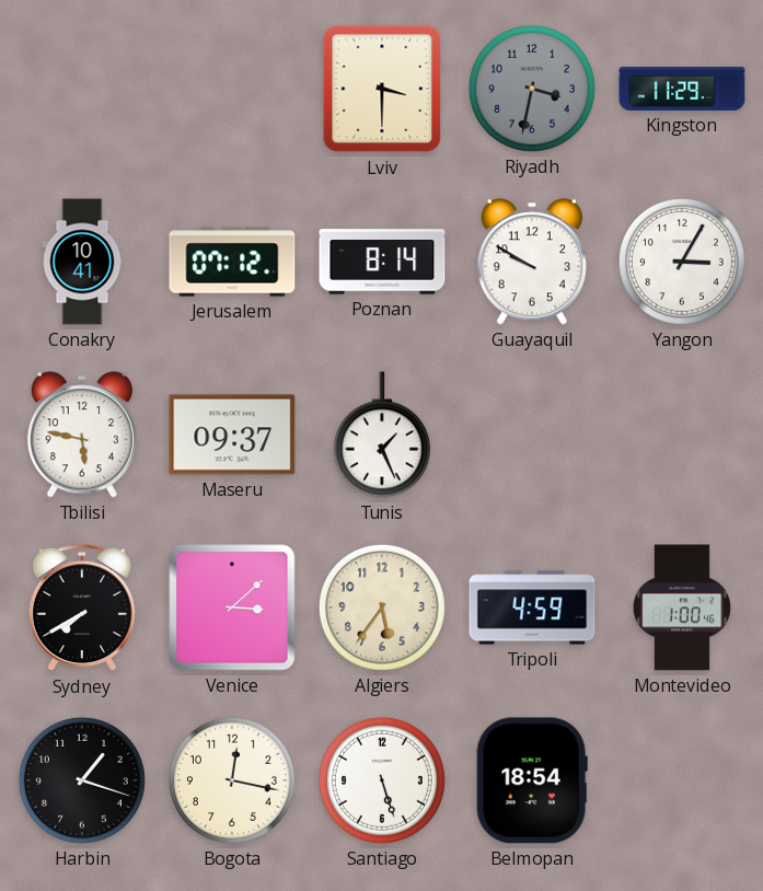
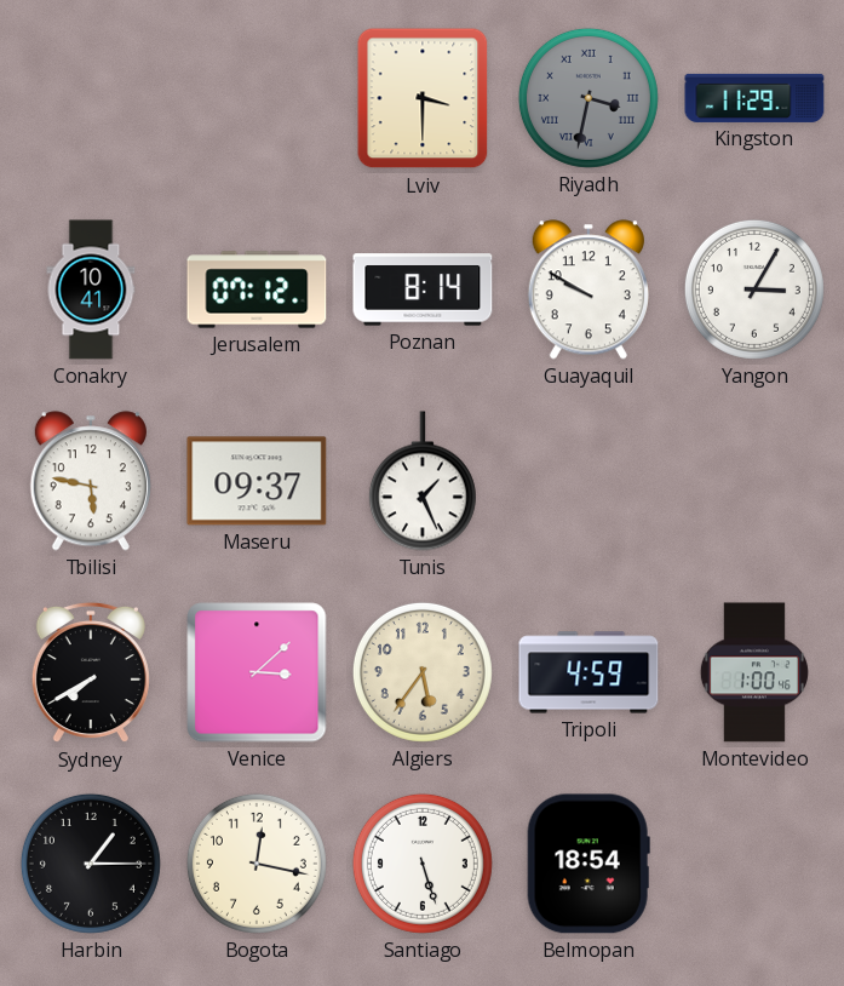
Riyadh numerals: Arabic -> Roman
Harbin: 1:18 -> 1:15
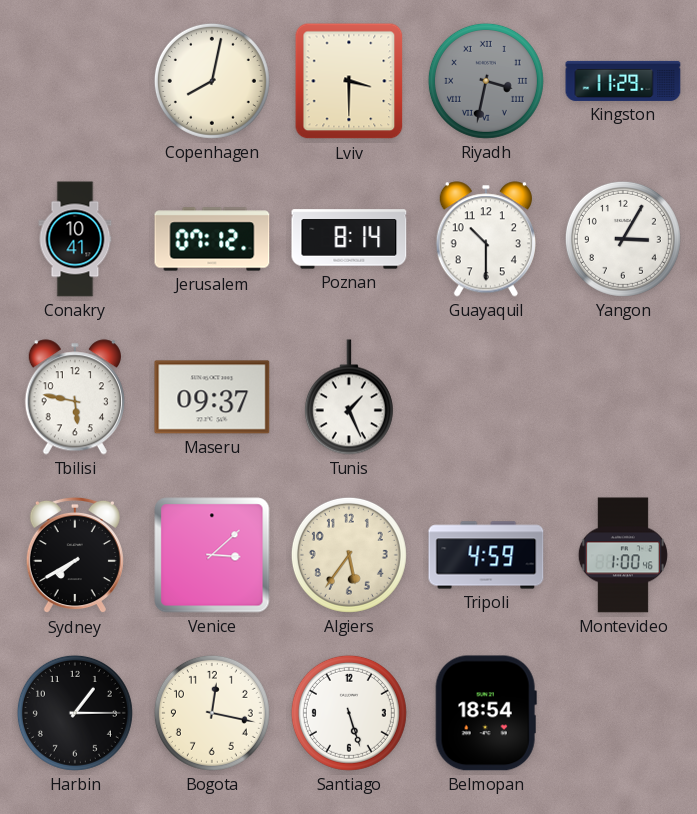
Copenhagen: none -> 8:02
Guayaquil: 9:50 -> 10:30
